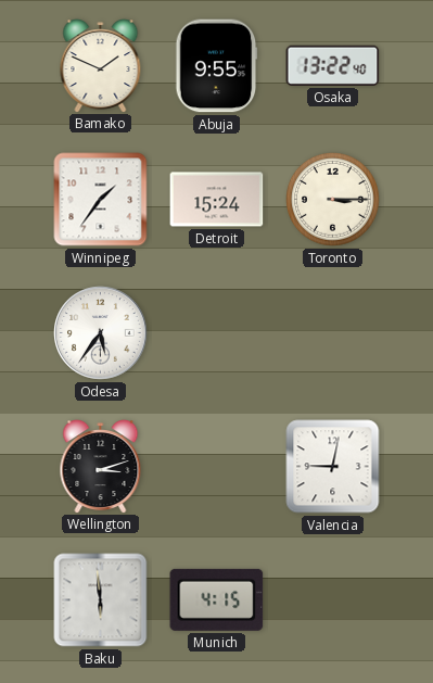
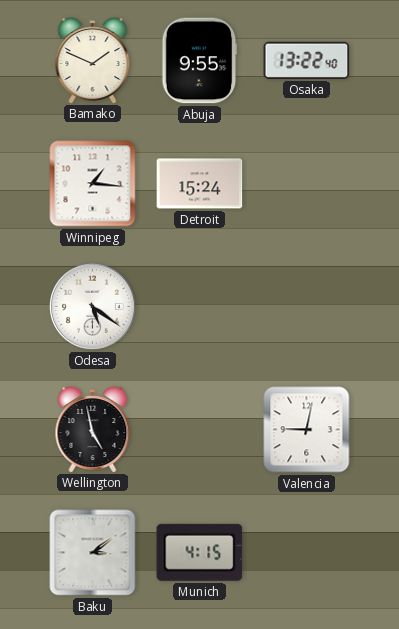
Winnipeg: 1:36 -> 1:16
Toronto: 3:15 -> none
Odesa: 5:36 -> 5:21
Wellington: 3:12 -> 4:58
Baku: 5:59 -> 3:09
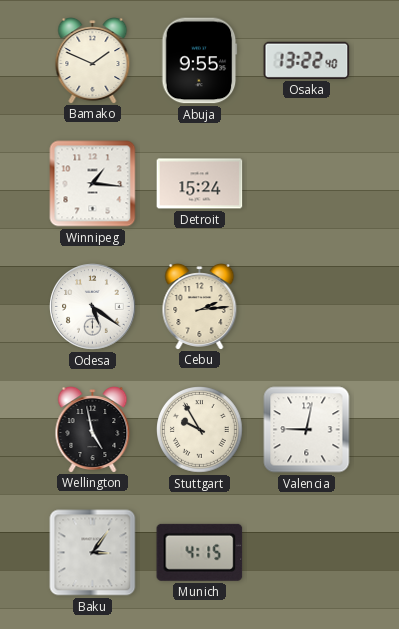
Cebu: none -> 2:14
Stuttgart: none -> 9:55
Baku: 3:09 -> 3:06
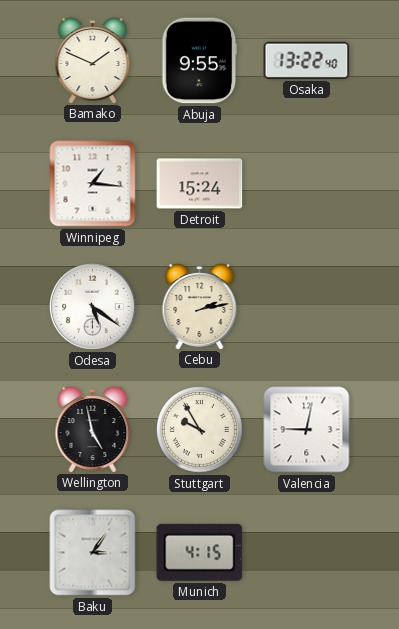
Cebu: 2:14 -> 2:13
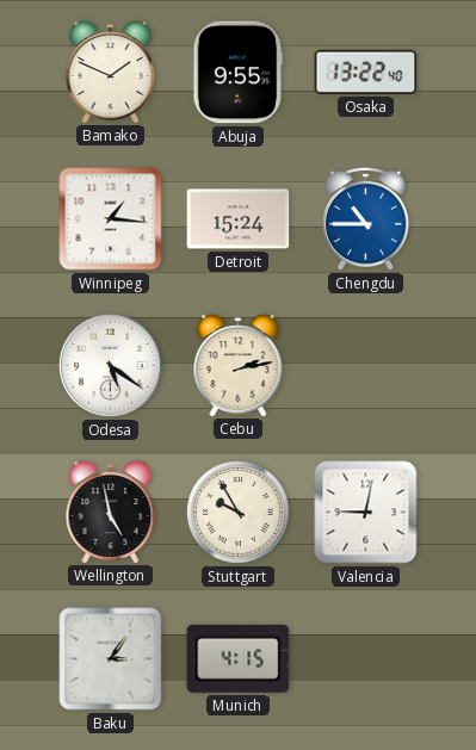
Chengdu: none -> 10:45
